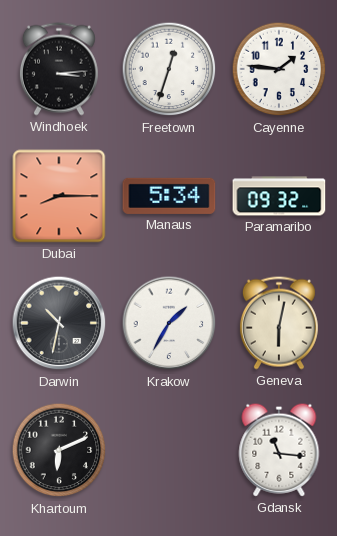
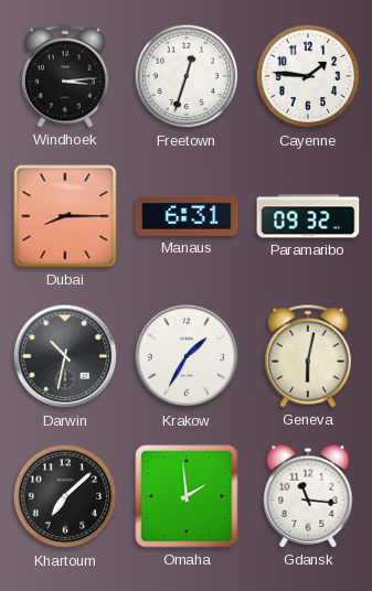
Manaus: 5:34 -> 6:31
Khartoum: 6:11 -> 7:08
Omaha: none -> 1:59
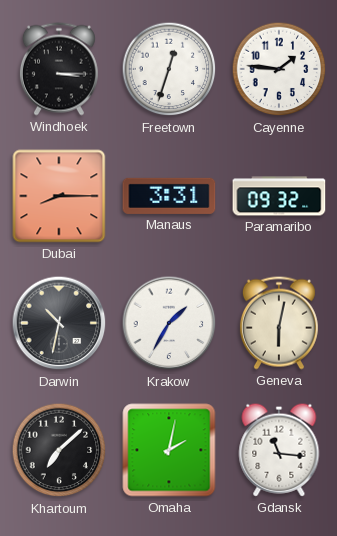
Windhoek: 3:14 -> 3:15
Manaus: 6:31 -> 3:31
Omaha: 1:59 -> 2:02
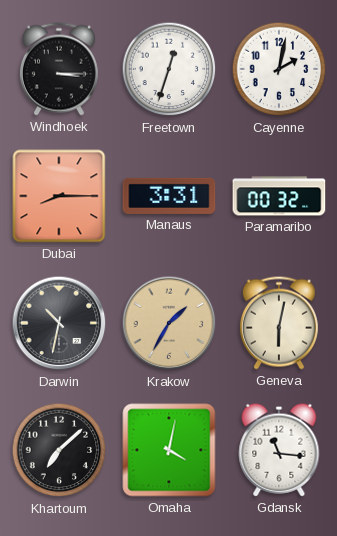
Cayenne: 1:46 -> 2:02
Paramaribo: 09:32 -> 00:32
Krakow dial: white -> champagne
Omaha: 2:02 -> 4:02
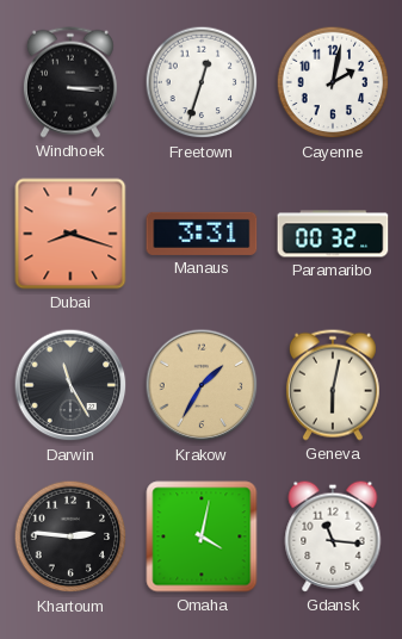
Dubai: 8:15 -> 8:18
Darwin: 10:32 -> 11:25
Khartoum: 7:08 -> 2:46
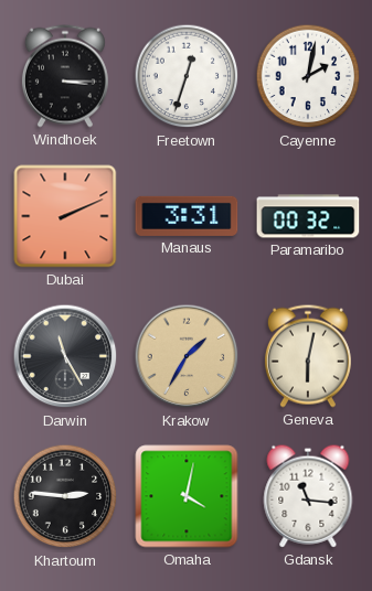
Dubai: 8:18 -> 2:11
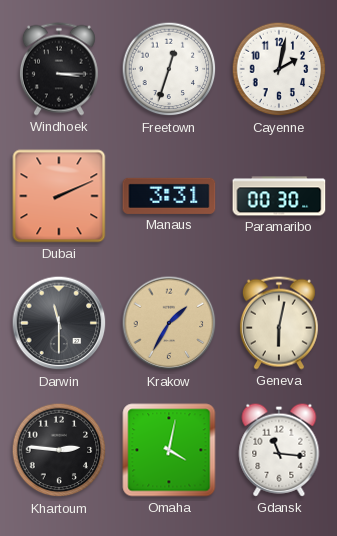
Paramaribo: 00:32 -> 00:30
Darwin: 11:25 -> 11:30
